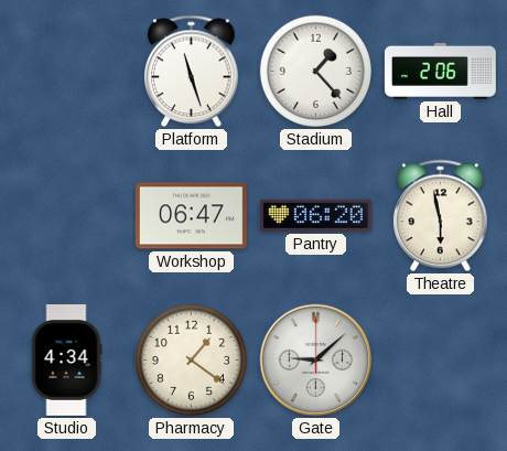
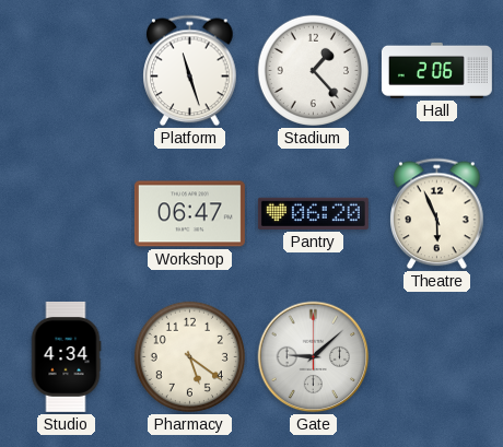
Theatre: 5:58 -> 5:56
Pharmacy: 1:21 -> 5:21
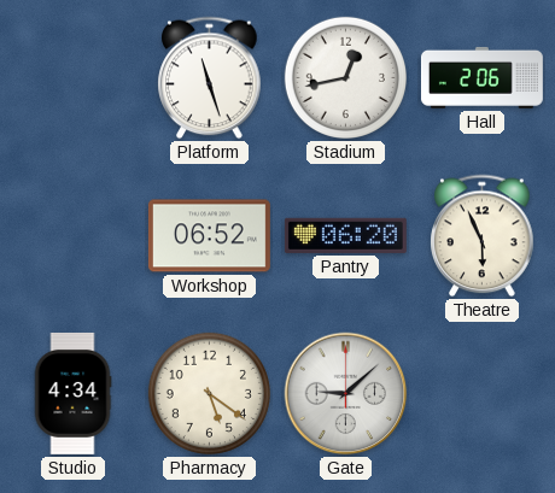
Stadium: 1:23 -> 12:43
Workshop: 06:47 -> 06:52
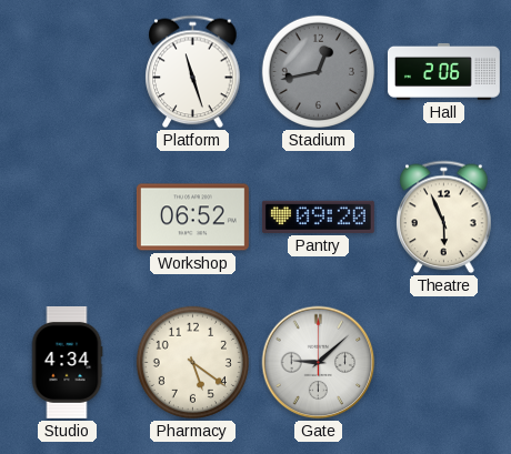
Stadium dial: white -> grey
Pantry: 06:20 -> 09:20
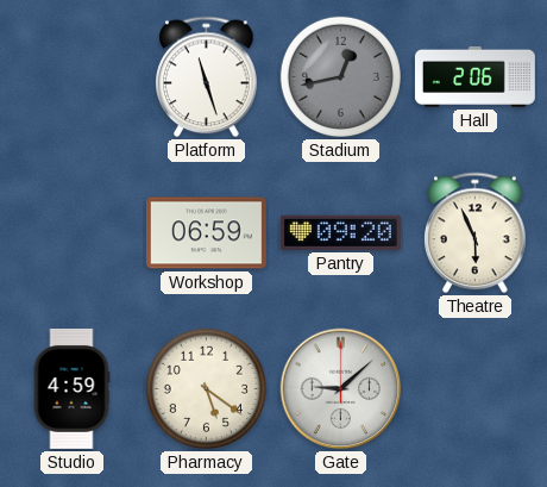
Workshop: 06:52 -> 06:59
Studio: 4:34 -> 4:59
